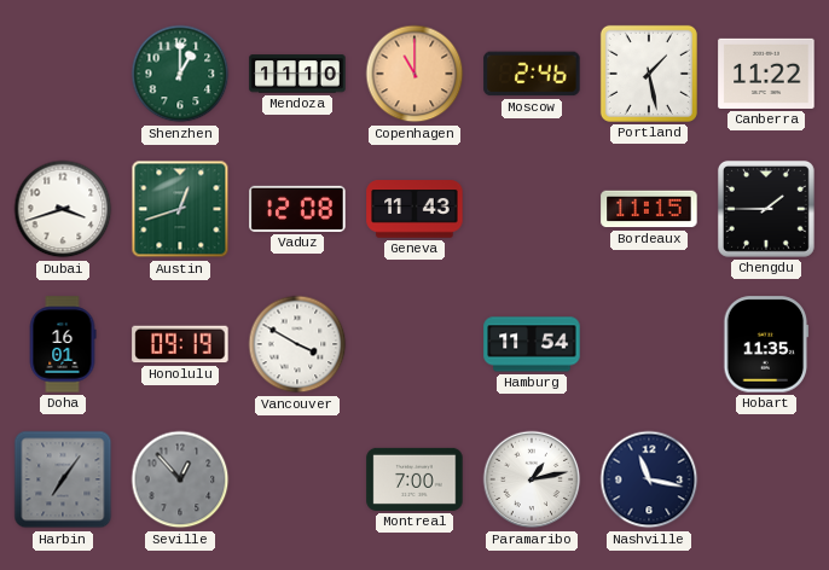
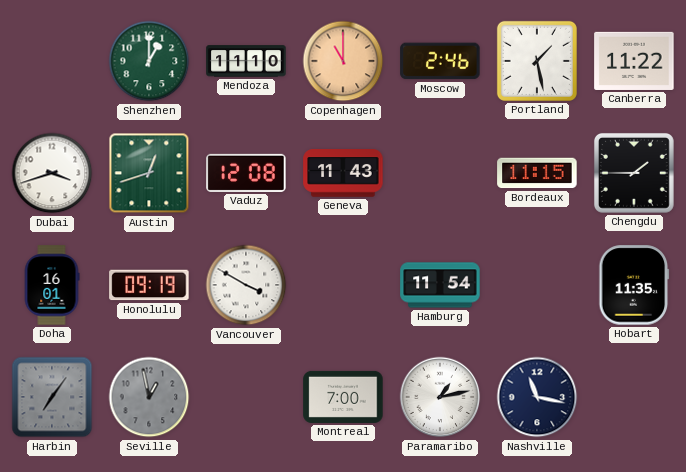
Seville: 12:53 -> 12:58
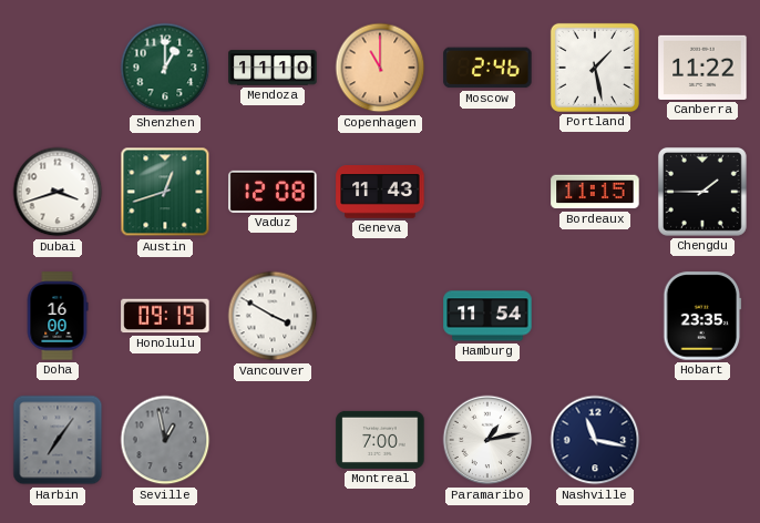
Doha: 16:01 -> 16:00
Hobart: 11:35 -> 23:35
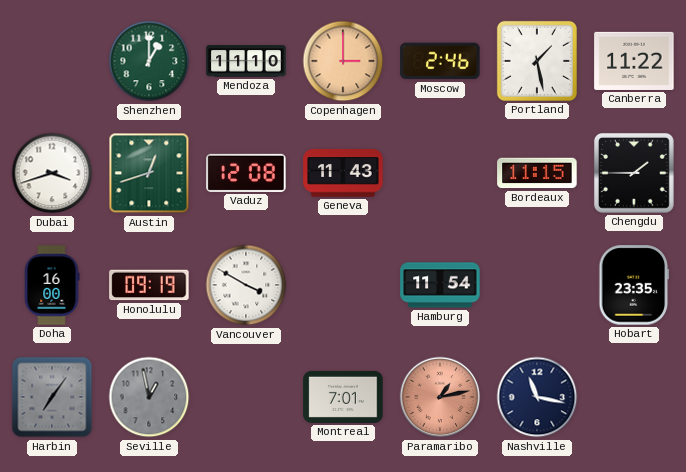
Copenhagen: 11:00 -> 3:00
Montreal: 7:00 -> 7:01
Paramaribo dial: white -> salmon
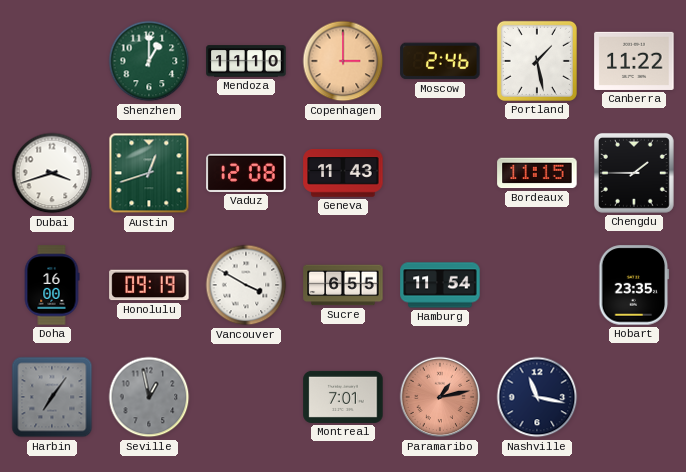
Sucre: none -> 6:55
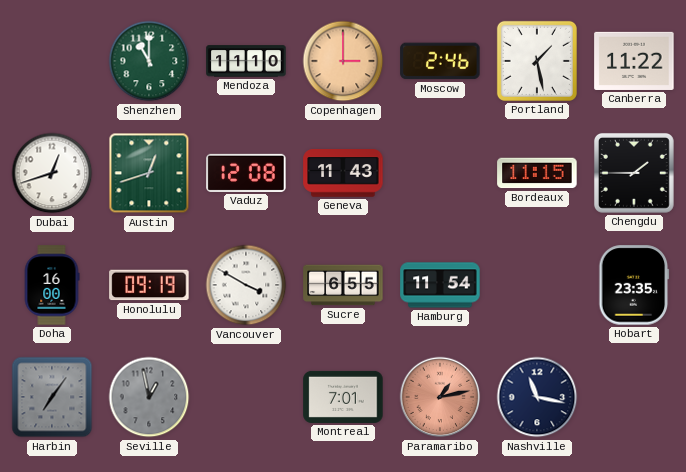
Shenzhen: 1:00 -> 11:00
Dubai: 3:42 -> 12:42
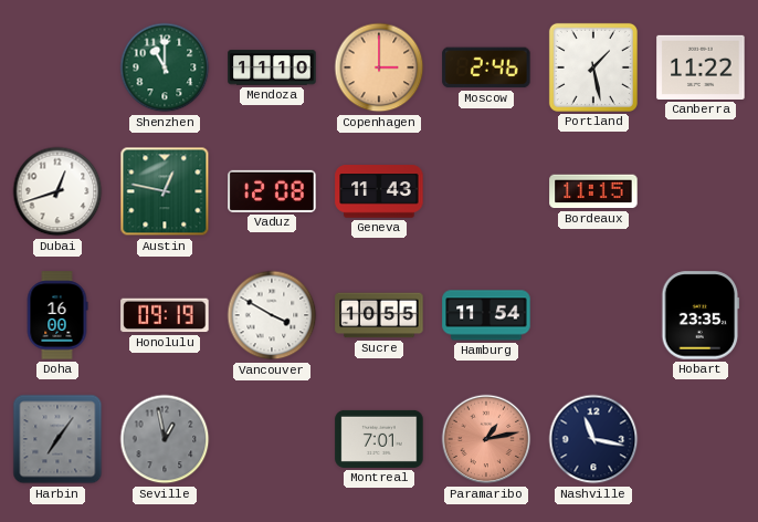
Austin: 12:42 -> 12:47
Chengdu: 1:45 -> none
Sucre: 6:55 -> 10:55
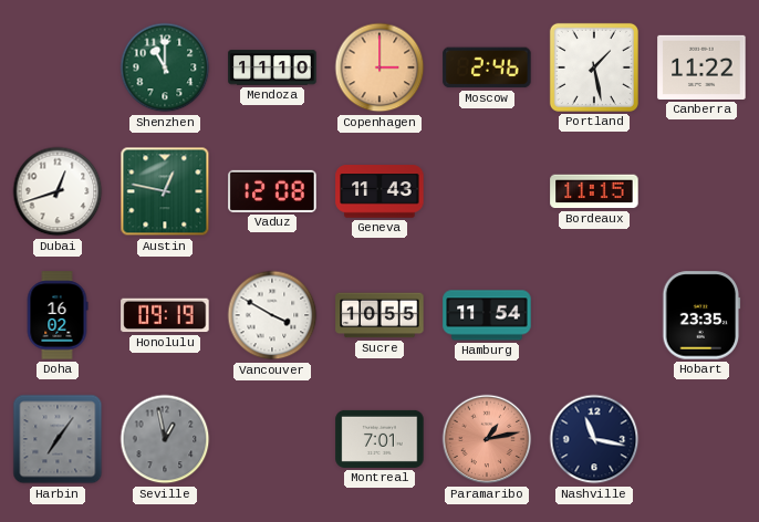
Doha: 16:00 -> 16:02
